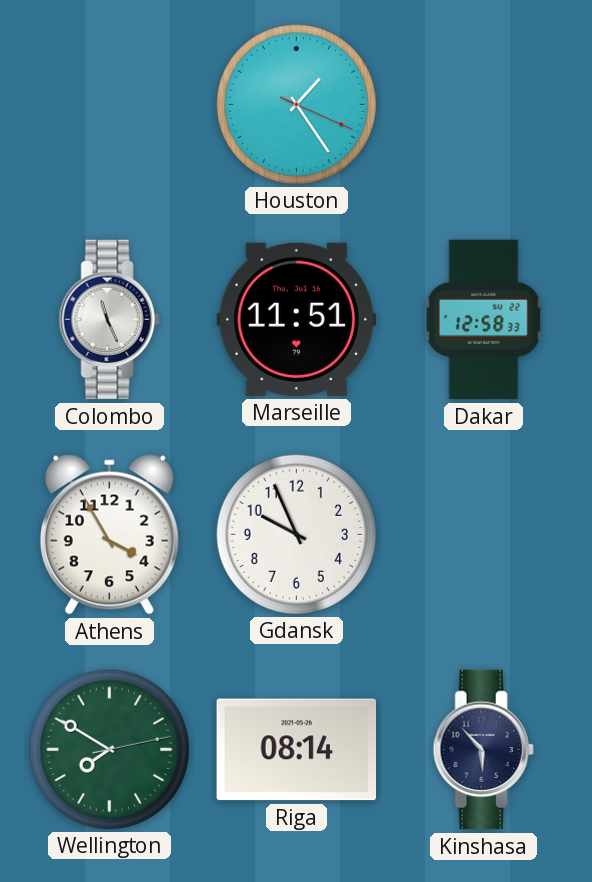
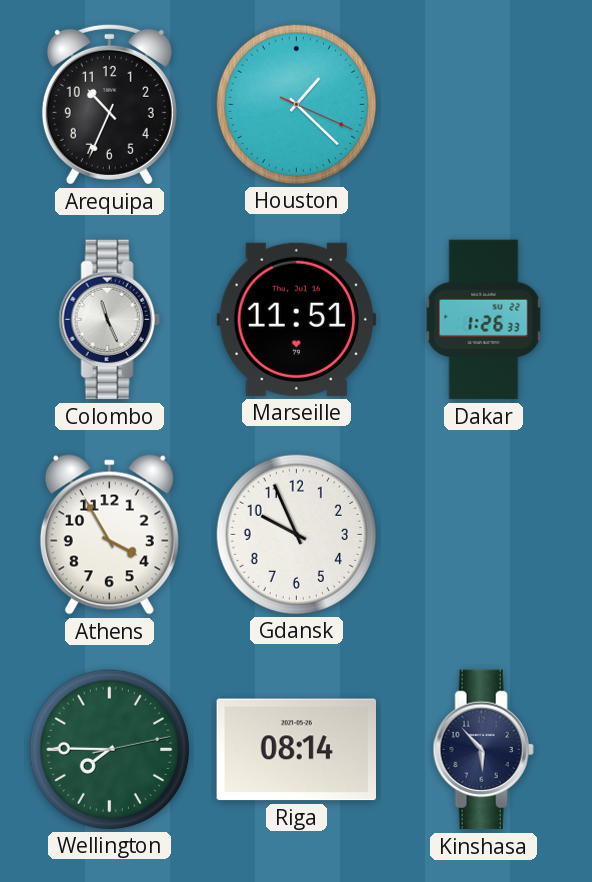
Arequipa: none -> 10:34
Houston: 1:24 -> 1:22
Dakar: 12:58 -> 1:26
Wellington: 7:50 -> 7:45
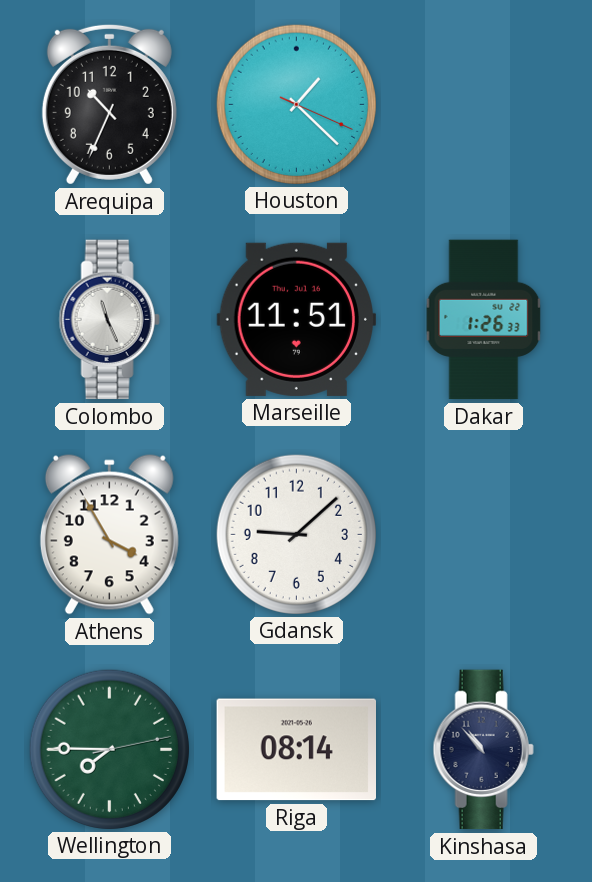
Gdansk: 9:56 -> 9:08
Kinshasa: 5:53 -> 10:53
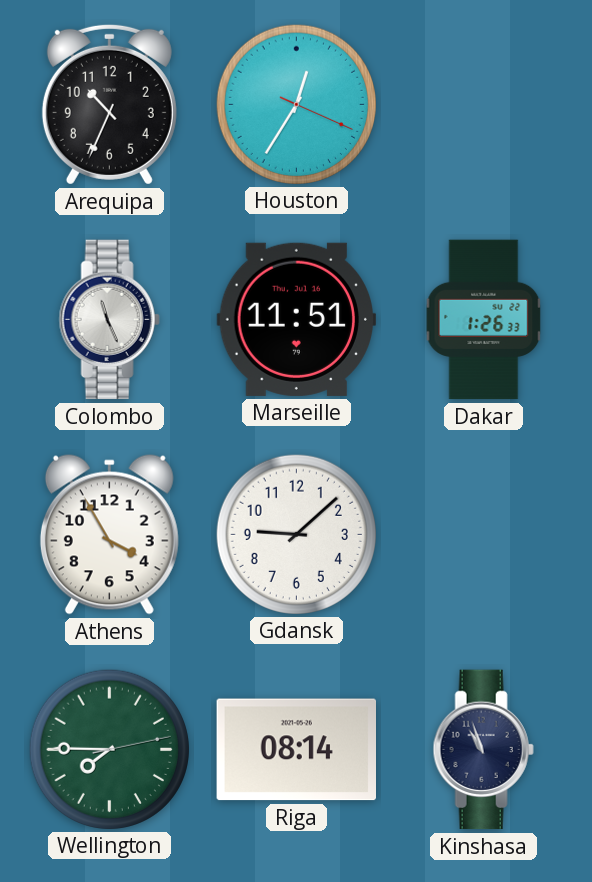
Houston: 1:22 -> 12:35
Kinshasa: 10:53 -> 10:57
